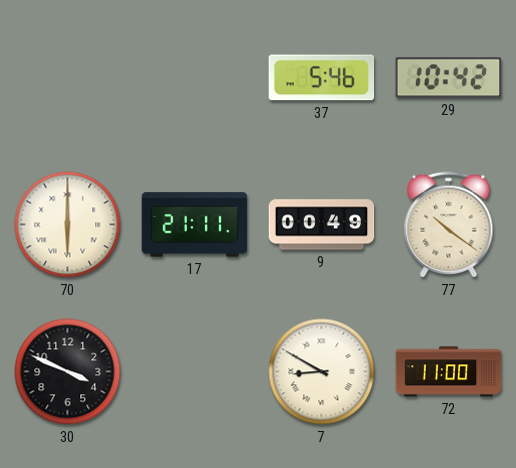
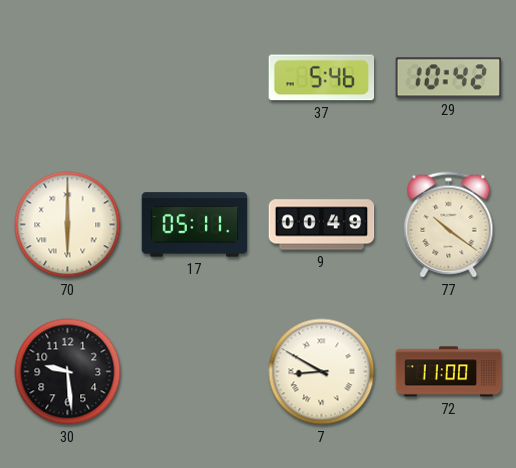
17: 21:11 -> 05:11
30: 3:49 -> 9:29
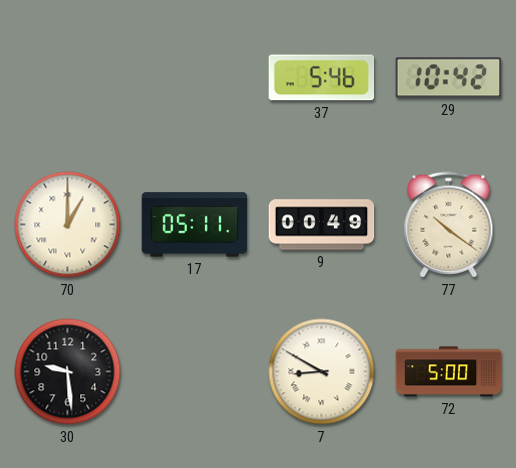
70: 6:00 -> 1:00
72: 11:00 -> 5:00
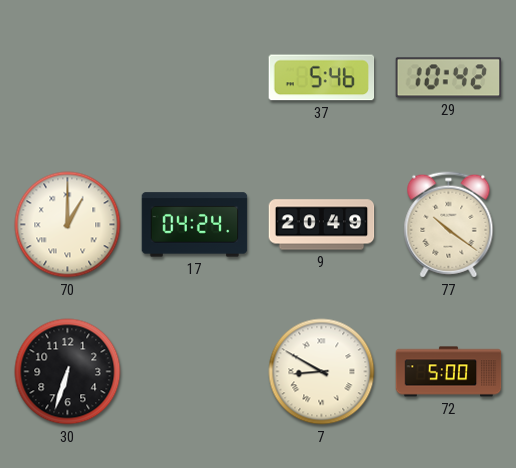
17: 05:11 -> 04:24
9: 00:49 -> 20:49
30: 9:29 -> 6:33
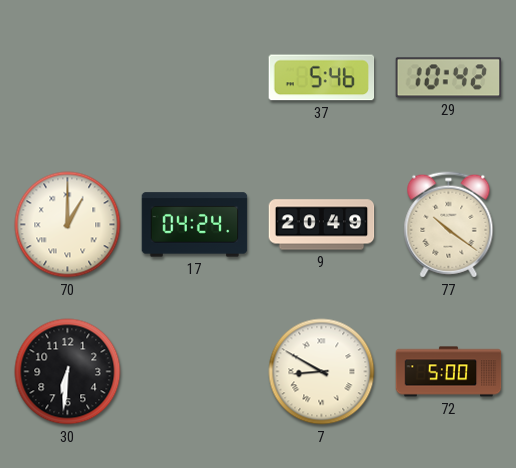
30: 6:33 -> 6:31
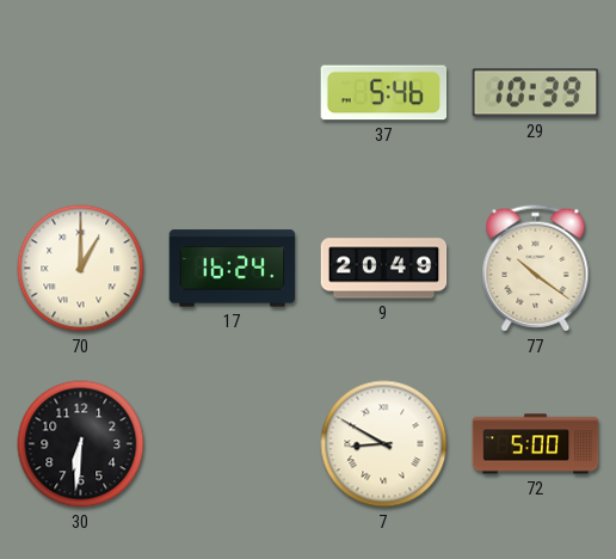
29: 10:42 -> 10:39
17: 04:24 -> 16:24
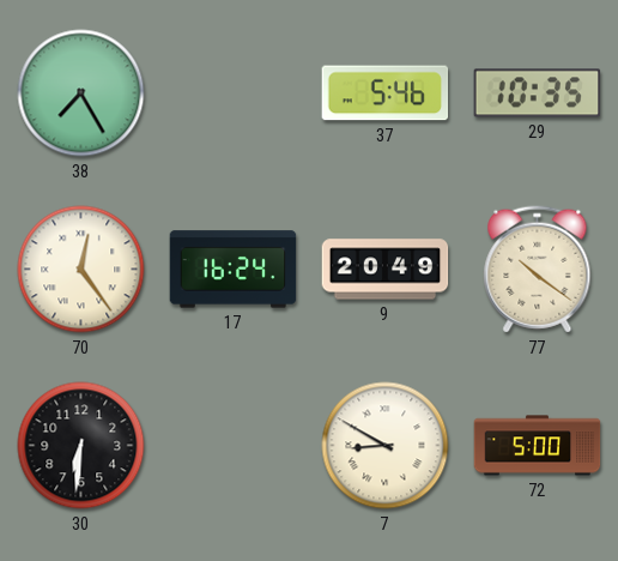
38: none -> 7:25
29: 10:39 -> 10:35
70: 1:00 -> 12:24
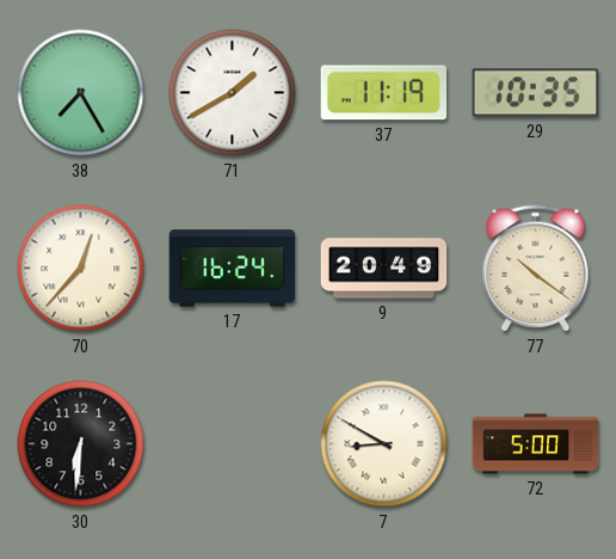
71: none -> 1:40
37: 5:46 -> 11:19
70: 12:24 -> 12:37
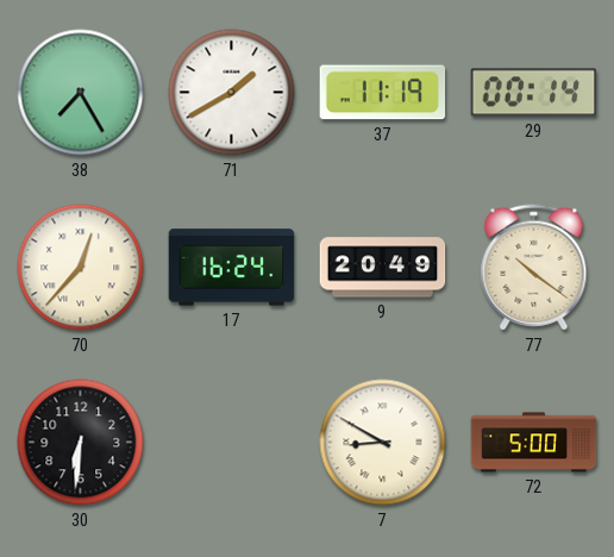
29: 10:35 -> 00:14
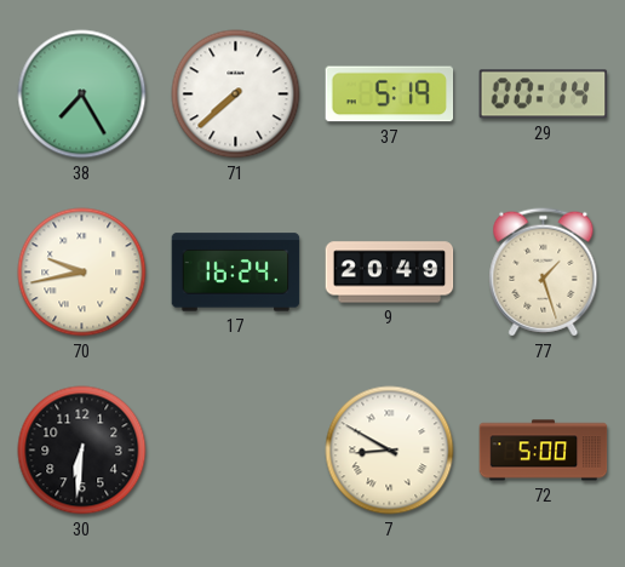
71: 1:40 -> 7:38
37: 11:19 -> 5:19
70: 12:37 -> 9:43
77: 10:21 -> 1:27
